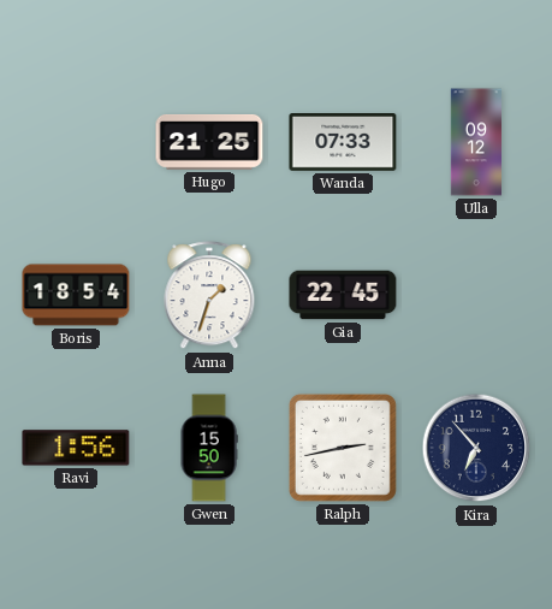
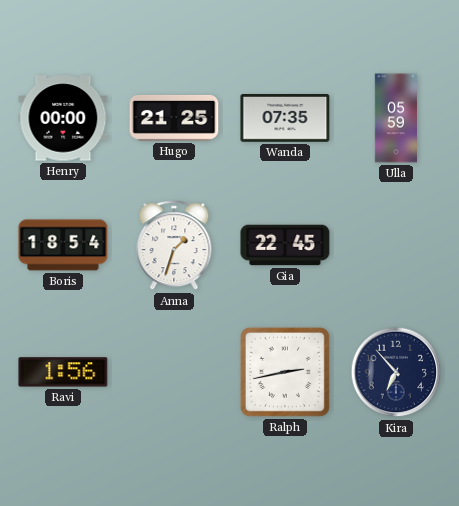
Henry: none -> 00:00
Wanda: 07:33 -> 07:35
Ulla: 09:12 -> 05:59
Gwen: 15:50 -> none
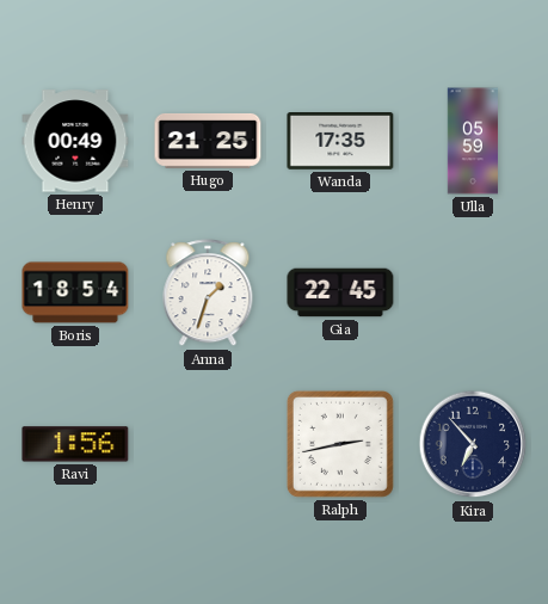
Henry: 00:00 -> 00:49
Wanda: 07:35 -> 17:35
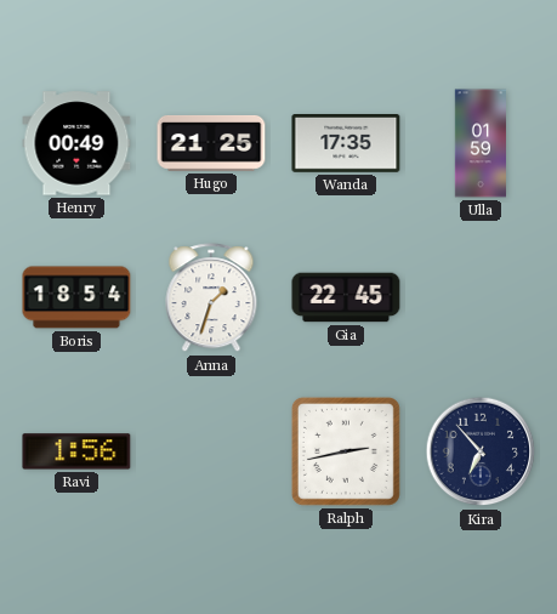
Ulla: 05:59 -> 01:59
